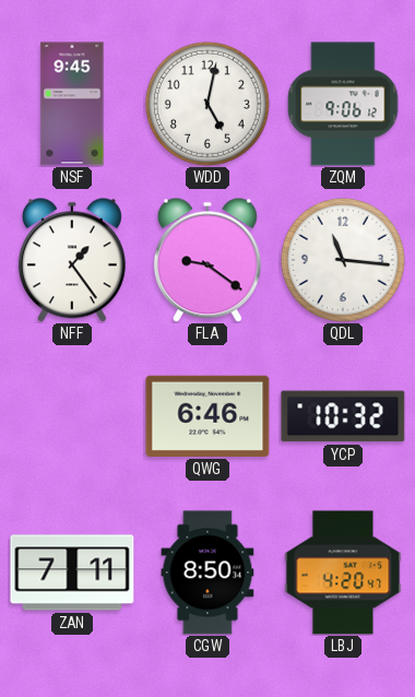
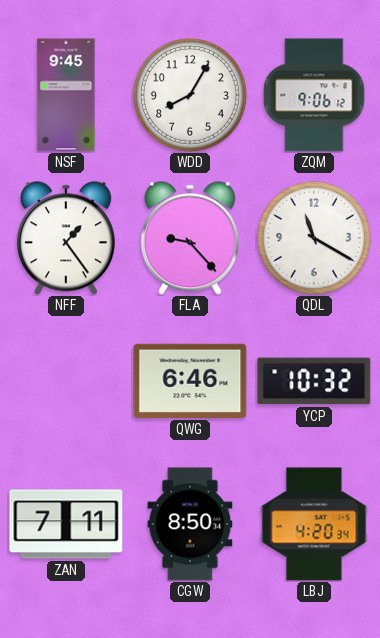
WDD: 5:02 -> 8:05
FLA: 9:21 -> 9:23
QDL: 11:16 -> 11:20
LBJ: 4:20:47 -> 4:20:34
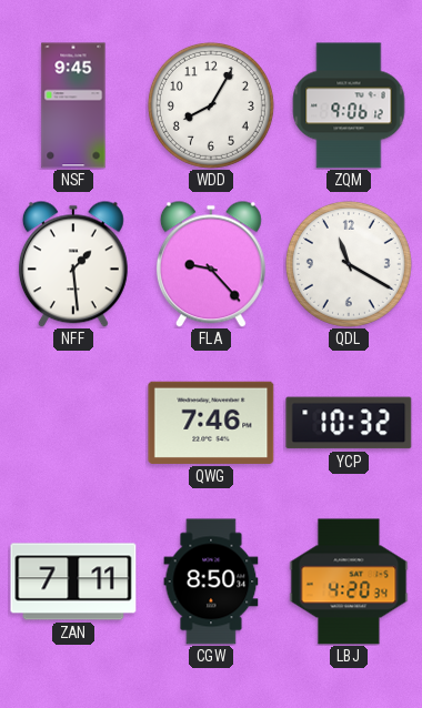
NFF: 1:24 -> 1:29
QWG: 6:46 -> 7:46
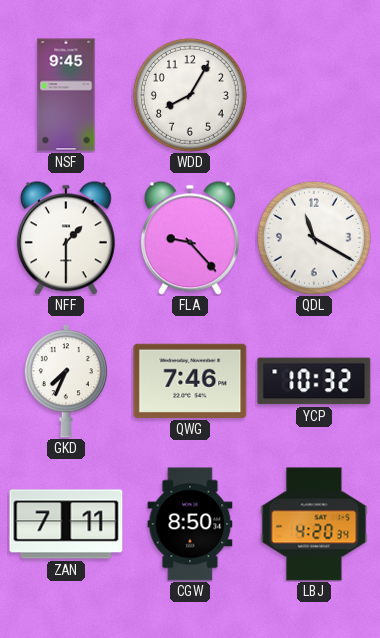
ZQM: 9:06 -> none
NFF: 1:29 -> 1:30
GKD: none -> 7:34
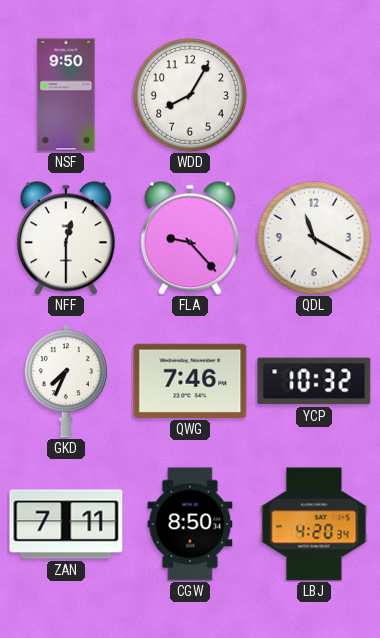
NSF: 9:45 -> 9:50
NFF: 1:30 -> 12:30
